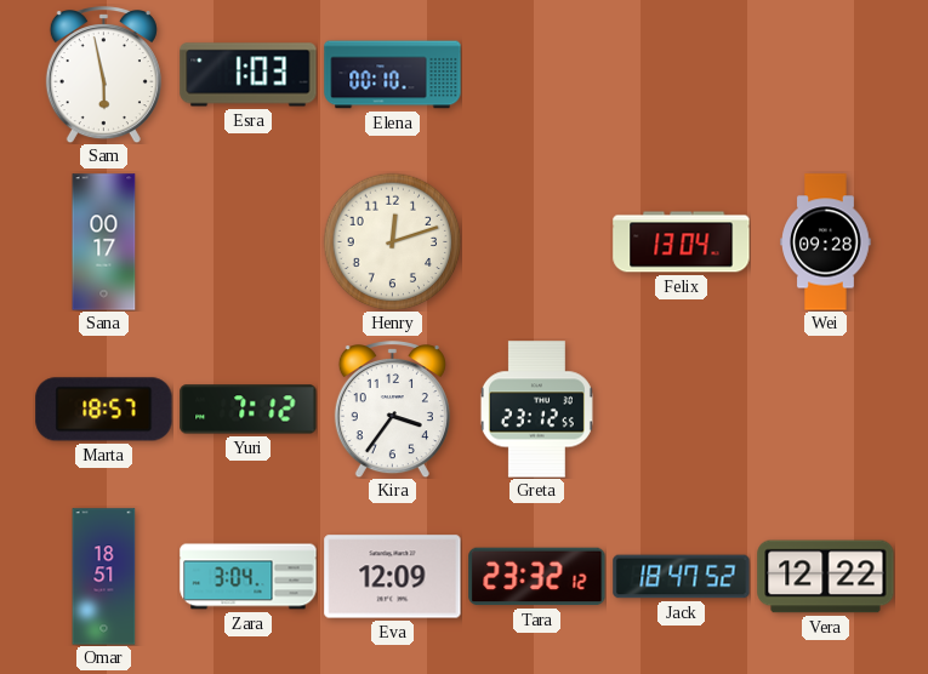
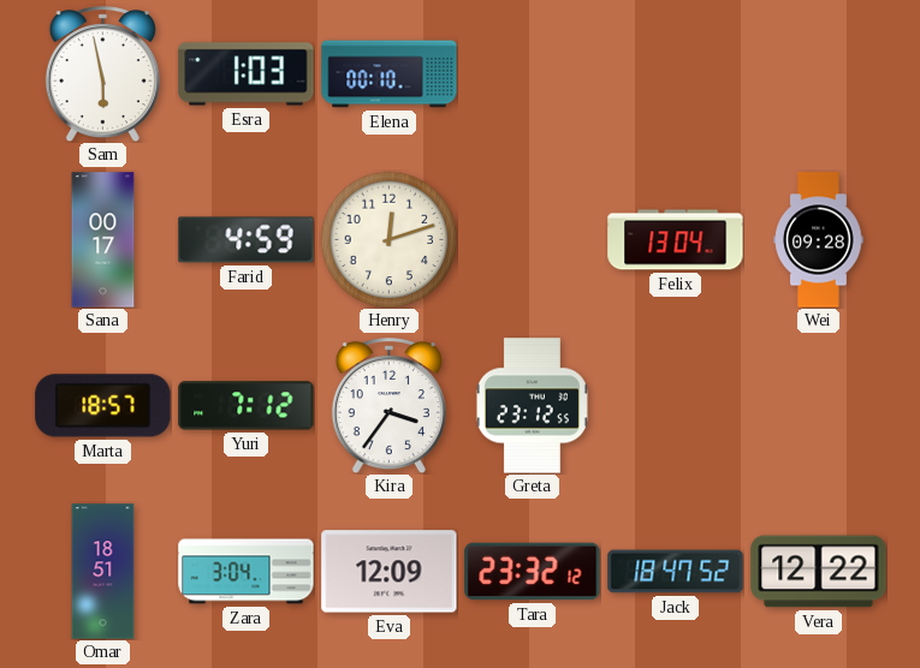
Farid: none -> 4:59
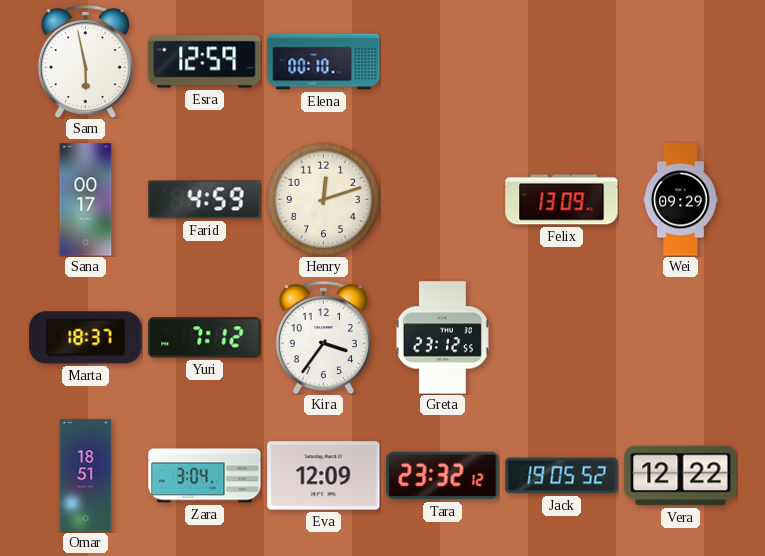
Esra: 1:03 -> 12:59
Felix: 13:04 -> 13:09
Wei: 09:28 -> 09:29
Marta: 18:57 -> 18:37
Jack: 18:47 -> 19:05
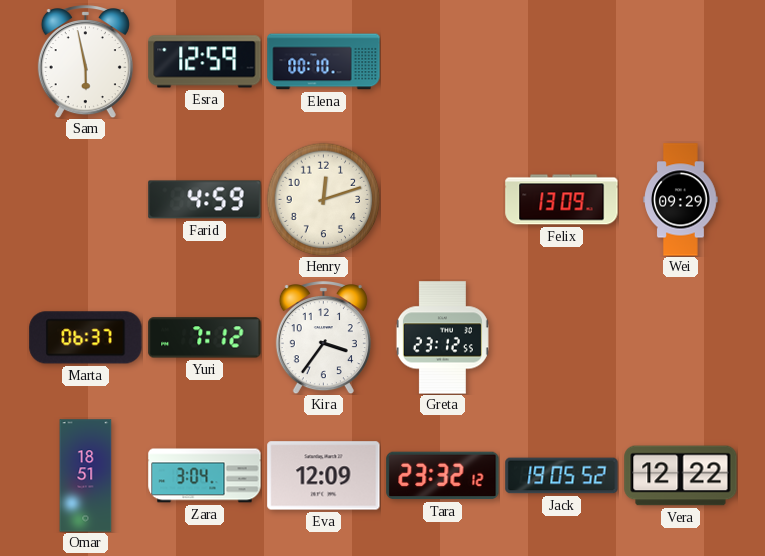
Sana: 00:17 -> none
Marta: 18:37 -> 06:37
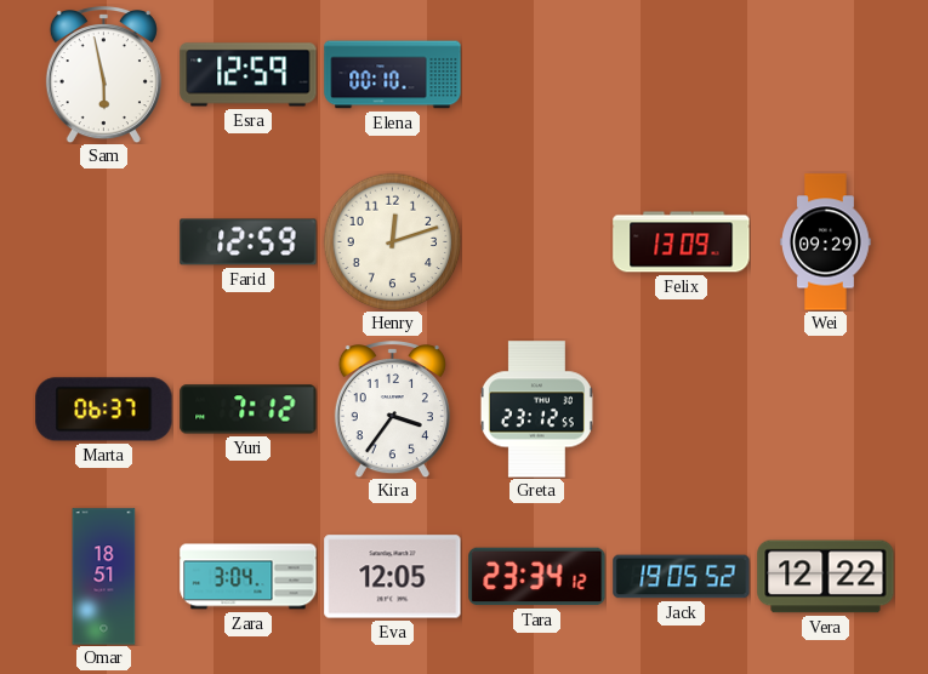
Farid: 4:59 -> 12:59
Eva: 12:09 -> 12:05
Tara: 23:32 -> 23:34
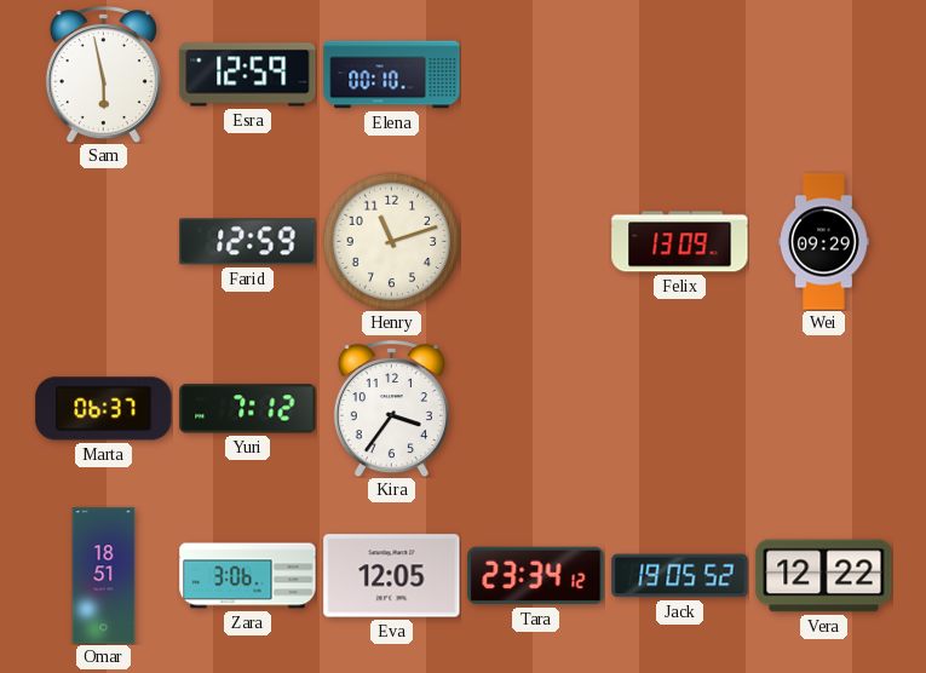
Henry: 12:12 -> 11:12
Greta: 23:12 -> none
Zara: 3:04 -> 3:06
